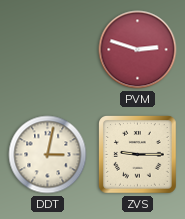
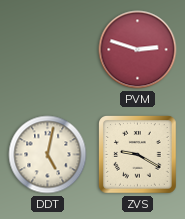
DDT: 3:02 -> 5:02
ZVS: 9:15 -> 9:20
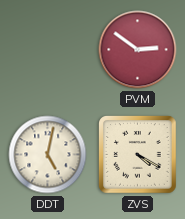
PVM: 2:48 -> 2:51
ZVS: 9:20 -> 4:20
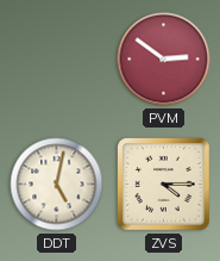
ZVS: 4:20 -> 4:15
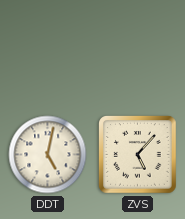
PVM: 2:51 -> none
ZVS: 4:15 -> 5:07
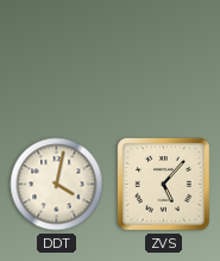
DDT: 5:02 -> 4:02
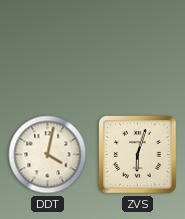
ZVS: 5:07 -> 6:03
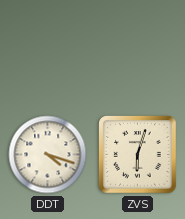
DDT: 4:02 -> 4:18
